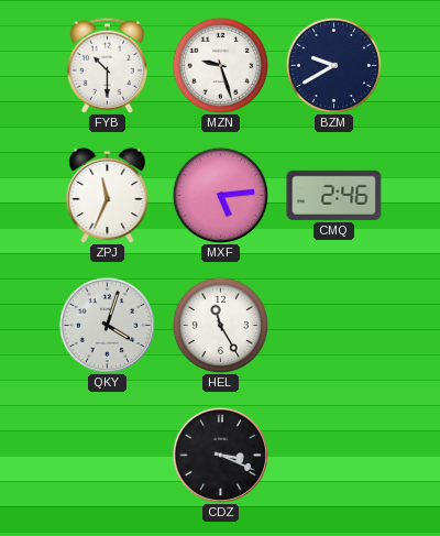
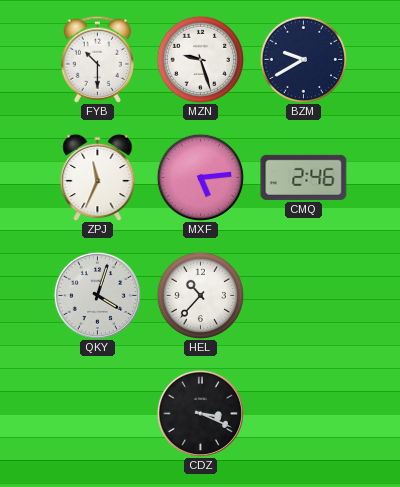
HEL: 11:25 -> 10:37
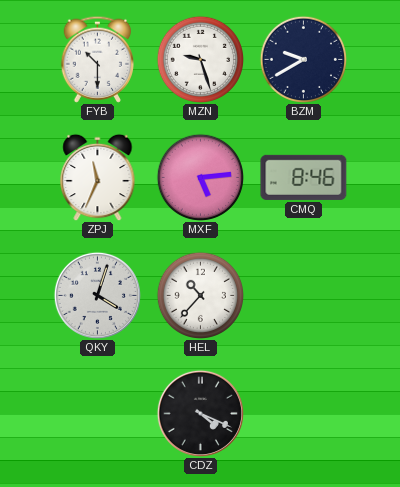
CMQ: 2:46 -> 8:46
CDZ: 3:19 -> 4:19
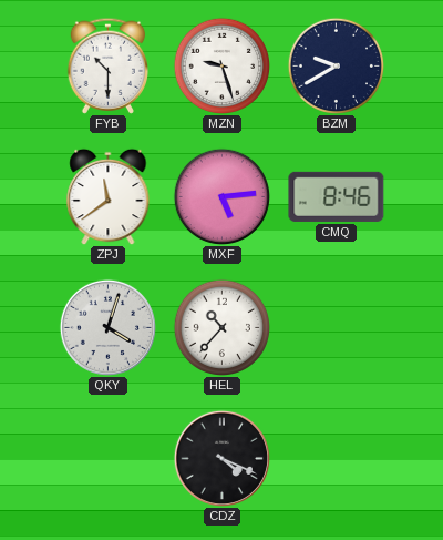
ZPJ: 11:34 -> 11:39
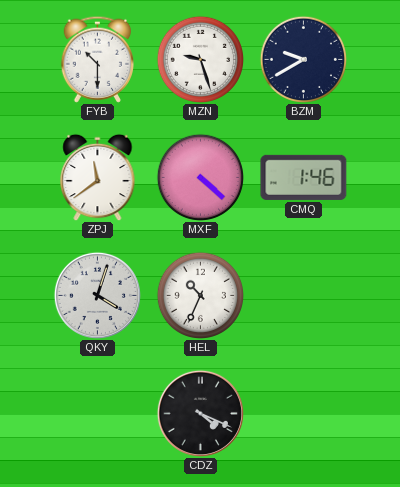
MXF: 5:14 -> 4:22
CMQ: 8:46 -> 1:46
HEL: 10:37 -> 10:34
